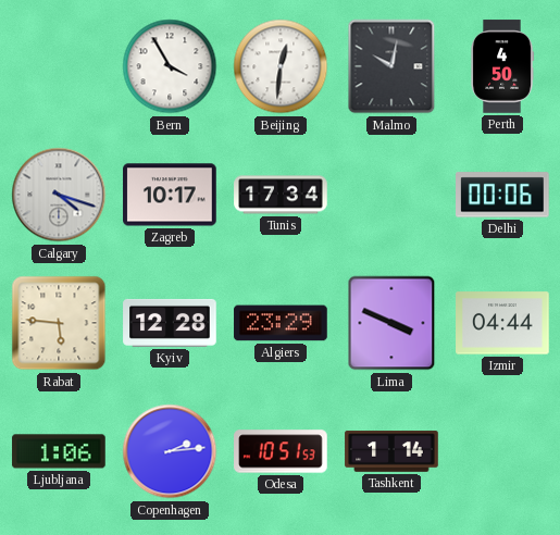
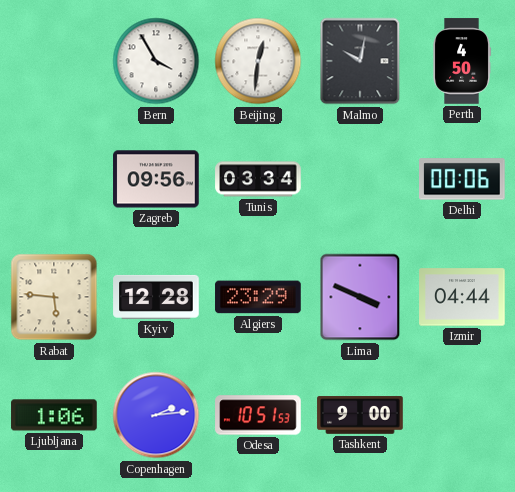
Calgary: 4:18 -> none
Zagreb: 10:17 -> 09:56
Tunis: 17:34 -> 03:34
Tashkent: 1:14 -> 9:00
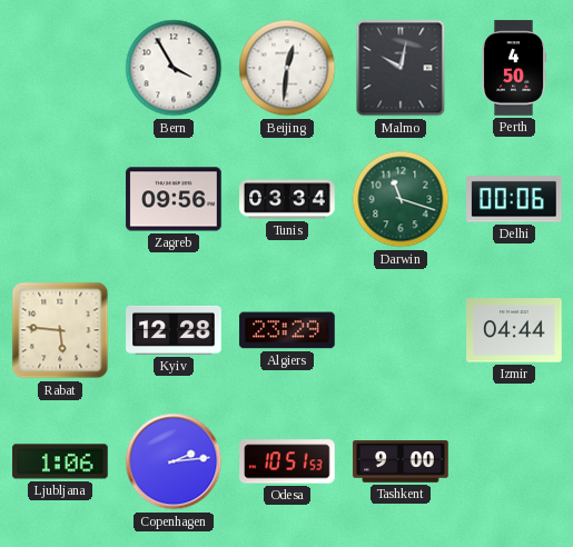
Darwin: none -> 11:18
Lima: 3:49 -> none
